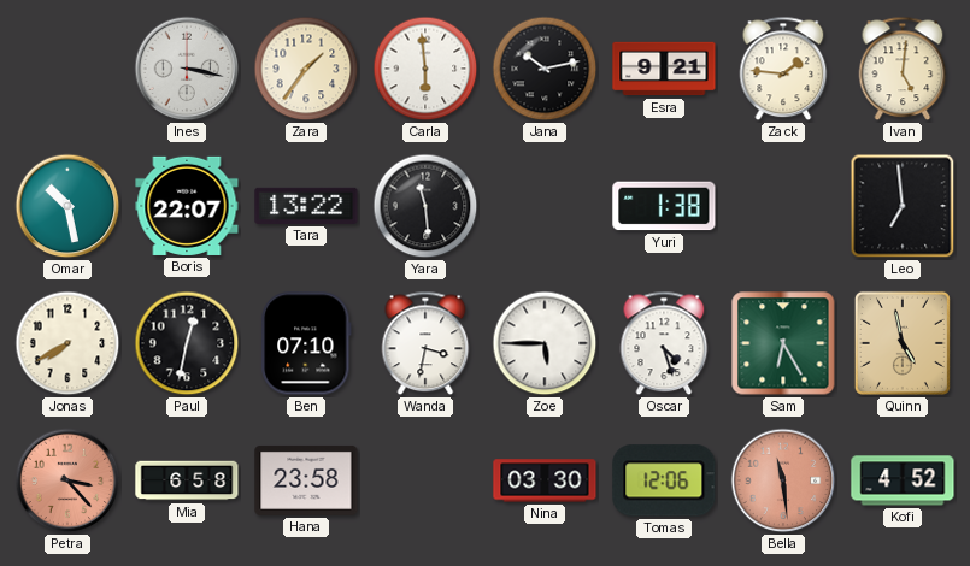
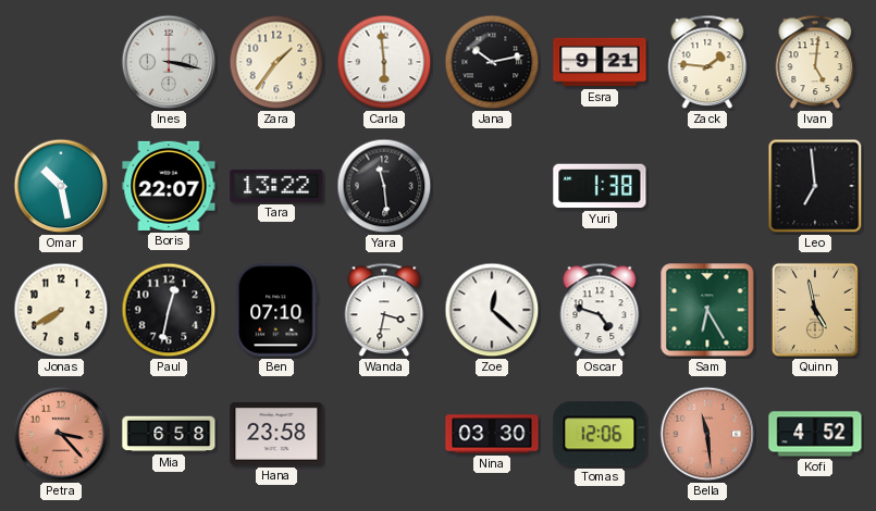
Zoe: 5:45 -> 12:22
Oscar: 4:27 -> 4:48
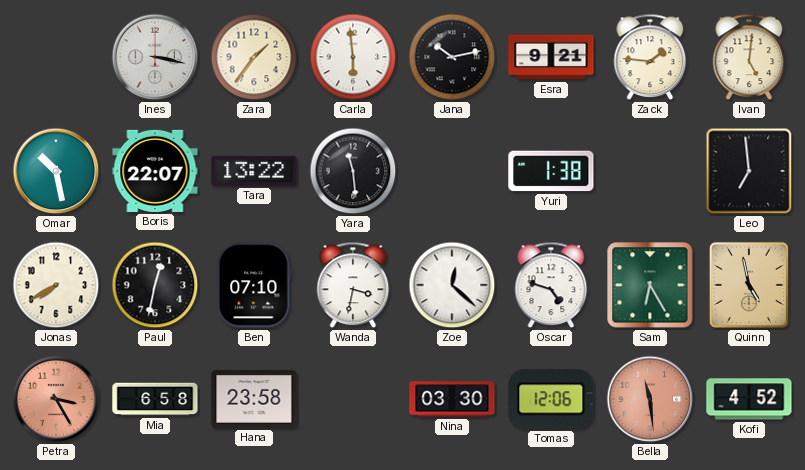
Petra: 3:23 -> 3:25
